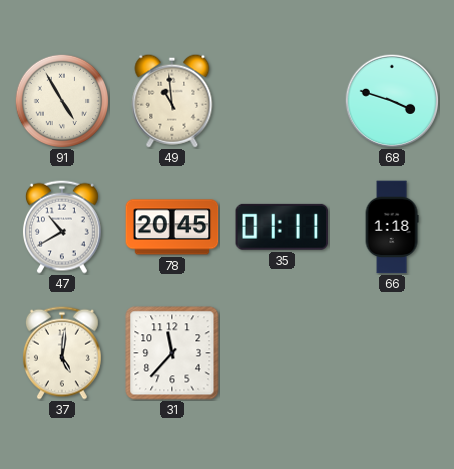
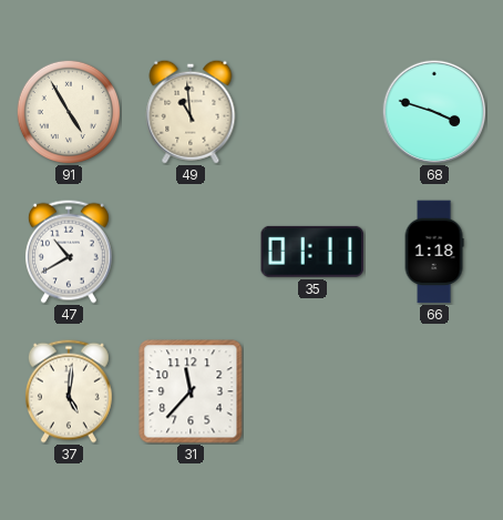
78: 20:45 -> none
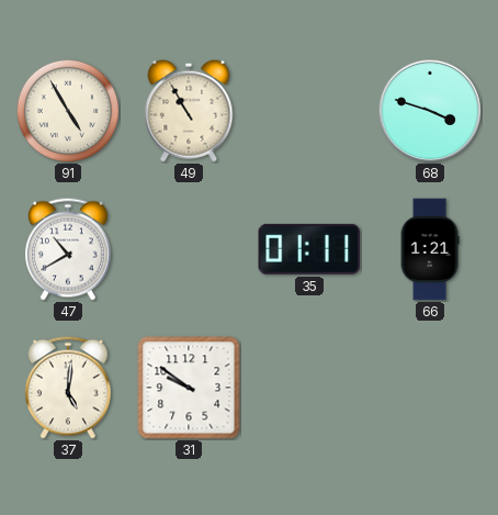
49: 10:59 -> 10:55
66: 1:18 -> 1:21
31: 11:37 -> 9:51
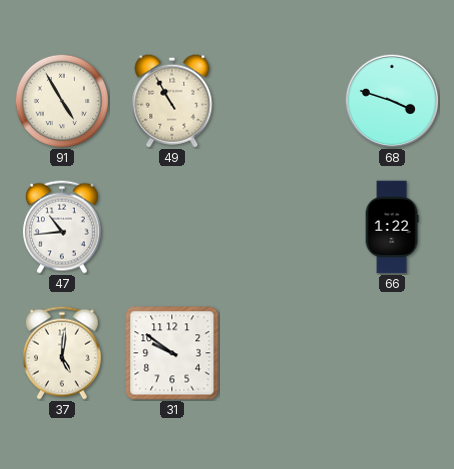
47: 10:40 -> 10:44
35: 01:11 -> none
66: 1:21 -> 1:22
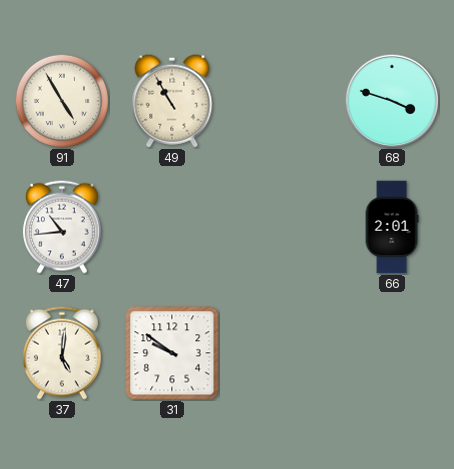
66: 1:22 -> 2:01
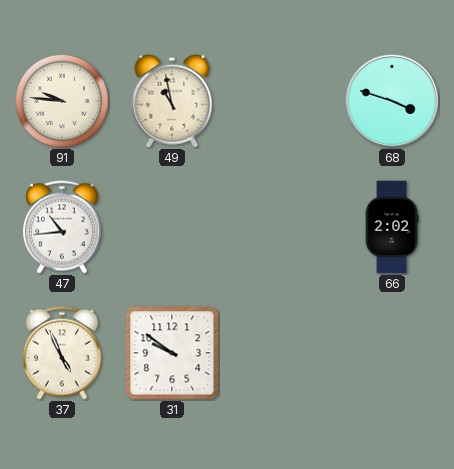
91: 4:55 -> 9:46
49: 10:55 -> 10:58
66: 2:01 -> 2:02
37: 5:01 -> 4:56
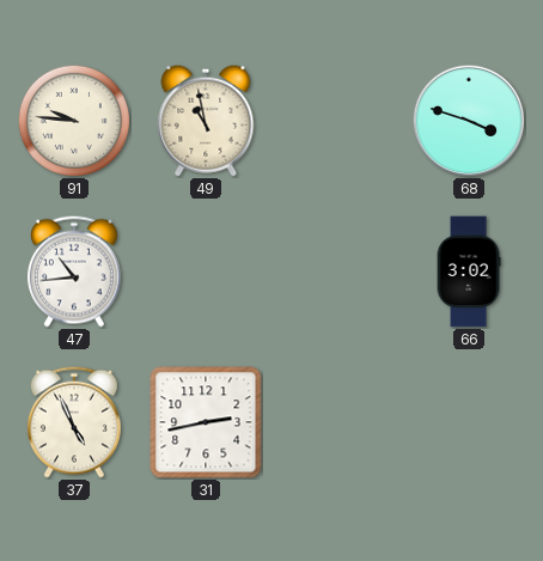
66: 2:02 -> 3:02
31: 9:51 -> 2:43
